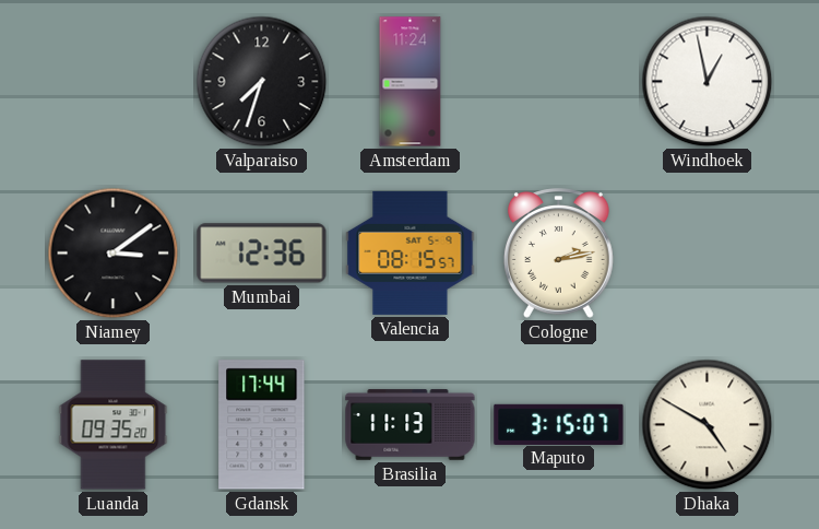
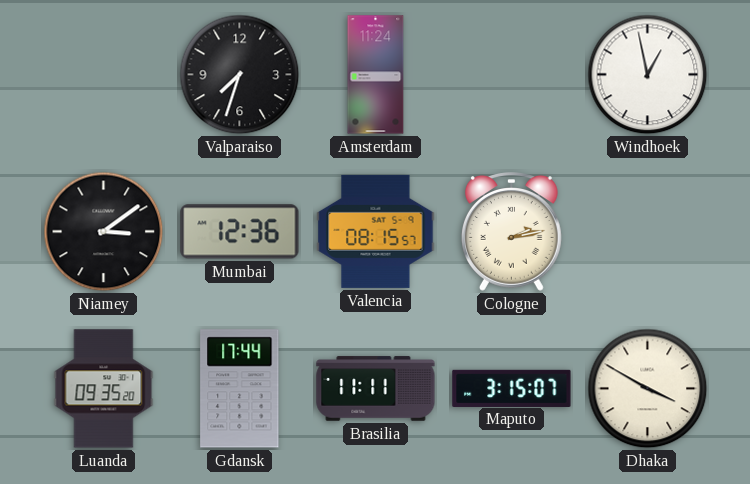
Brasilia: 11:13 -> 11:11
Dhaka: 4:50 -> 3:50
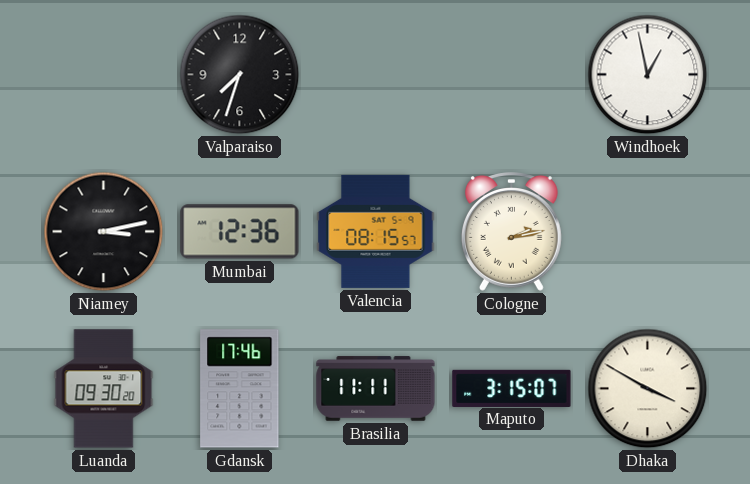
Amsterdam: 11:24 -> none
Niamey: 3:09 -> 3:13
Luanda: 09:35 -> 09:30
Gdansk: 17:44 -> 17:46
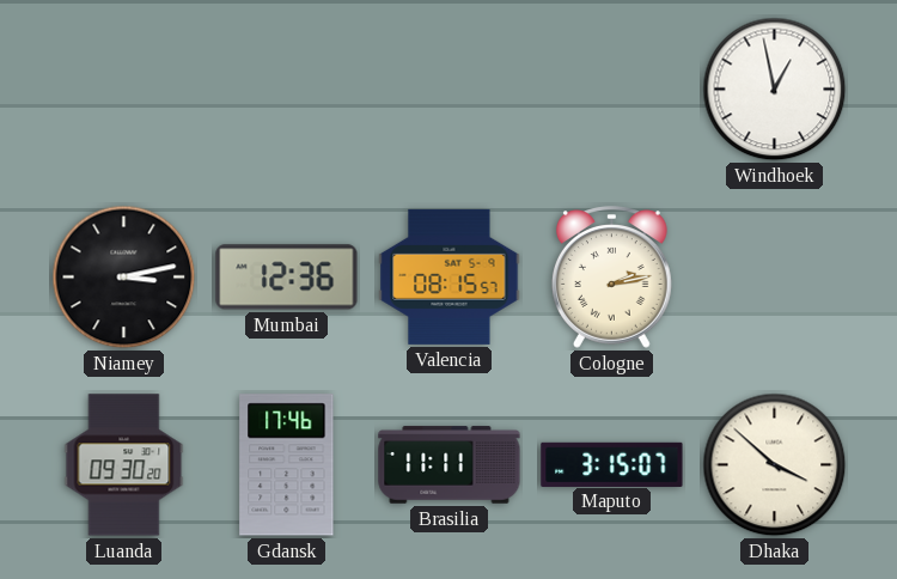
Valparaiso: 7:33 -> none
Dhaka: 3:50 -> 3:52
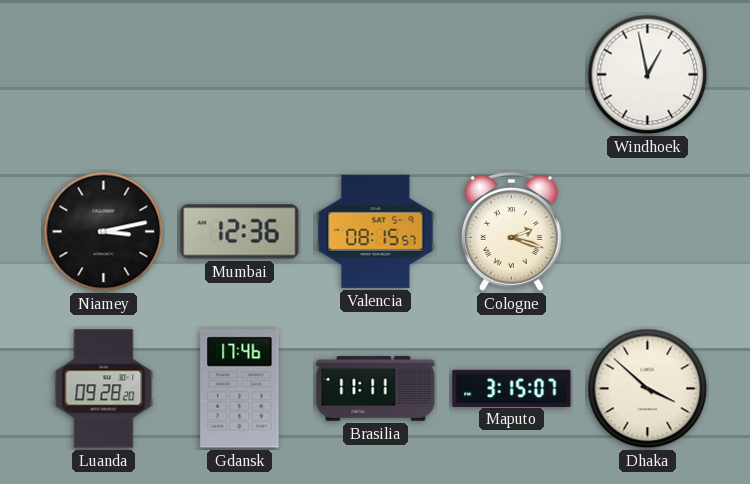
Cologne: 2:13 -> 2:18
Luanda: 09:30 -> 09:28
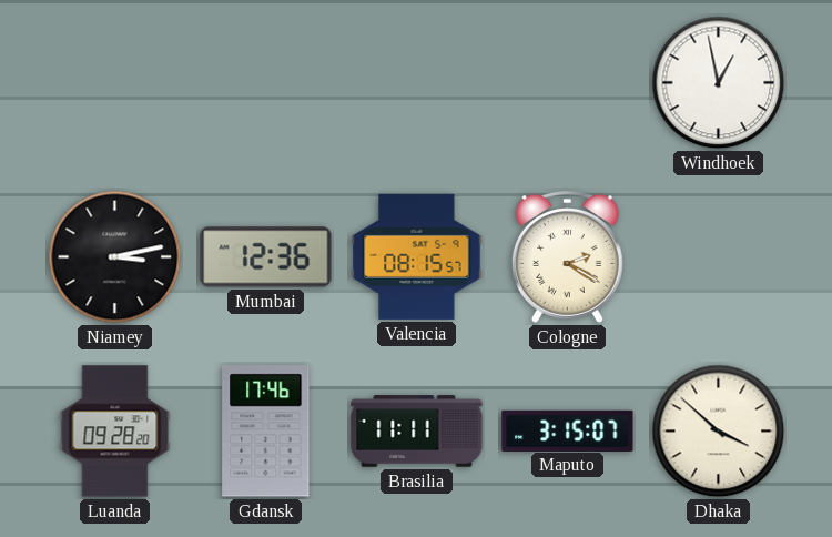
Cologne: 2:18 -> 2:20
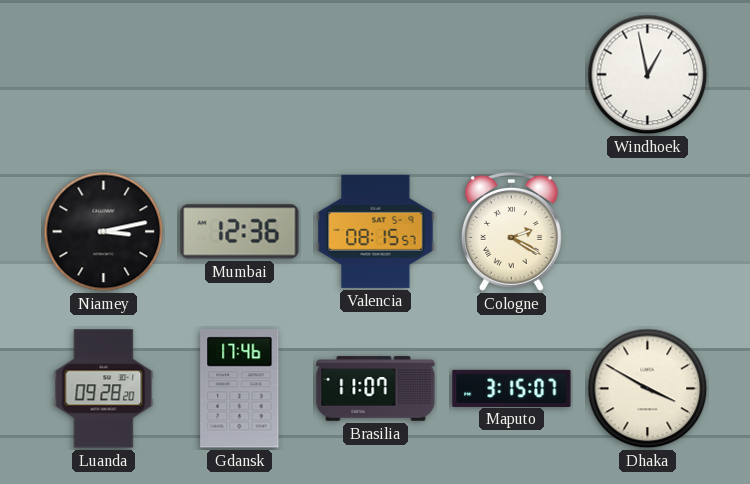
Brasilia: 11:11 -> 11:07
Dhaka: 3:52 -> 3:50
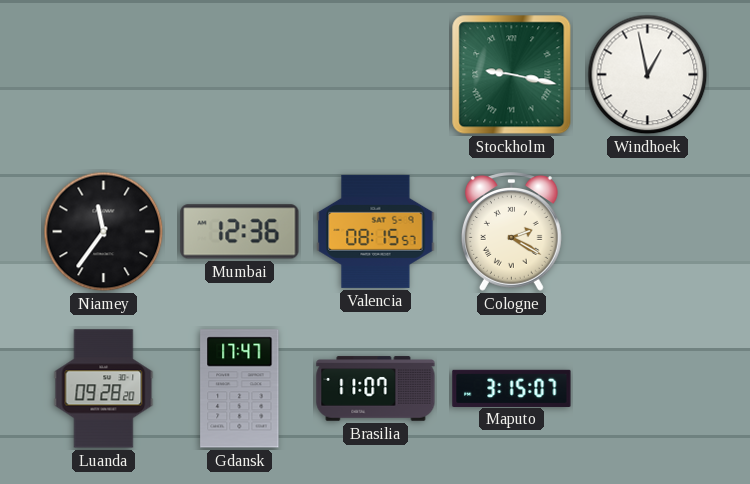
Stockholm: none -> 9:17
Niamey: 3:13 -> 11:36
Gdansk: 17:46 -> 17:47
Dhaka: 3:50 -> none
